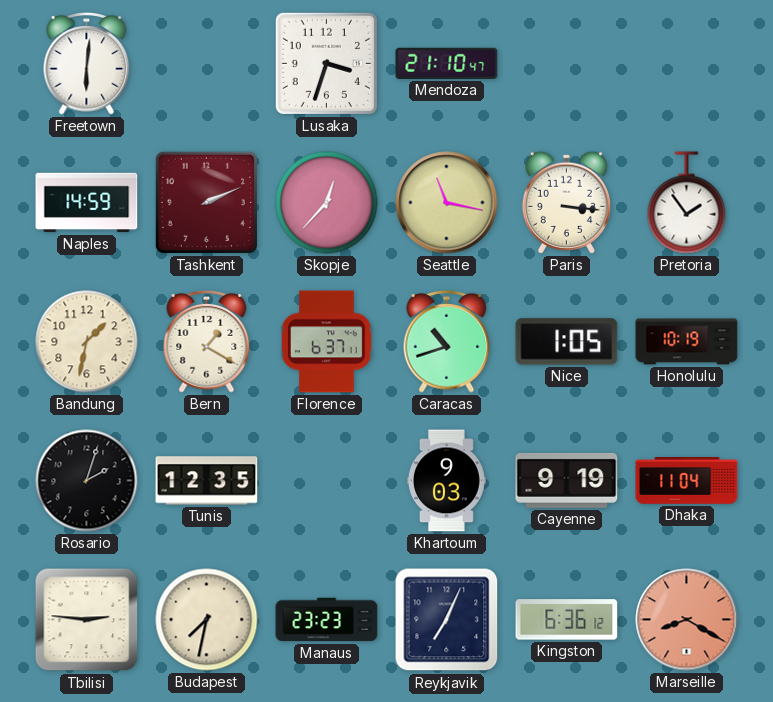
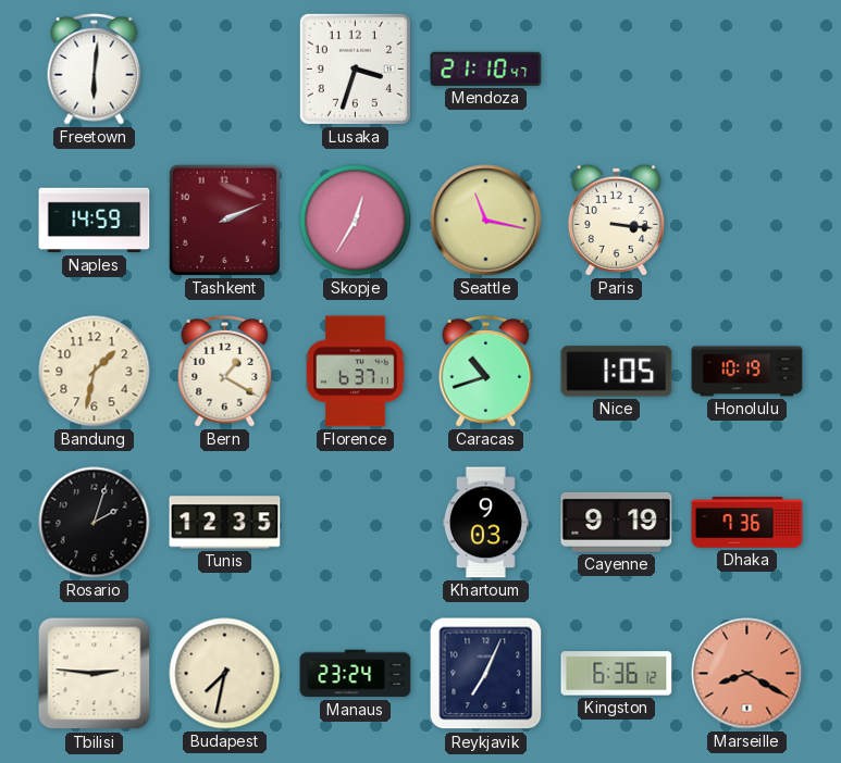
Skopje: 12:37 -> 12:35
Pretoria: 1:54 -> none
Dhaka: 11:04 -> 7:36
Manaus: 23:23 -> 23:24
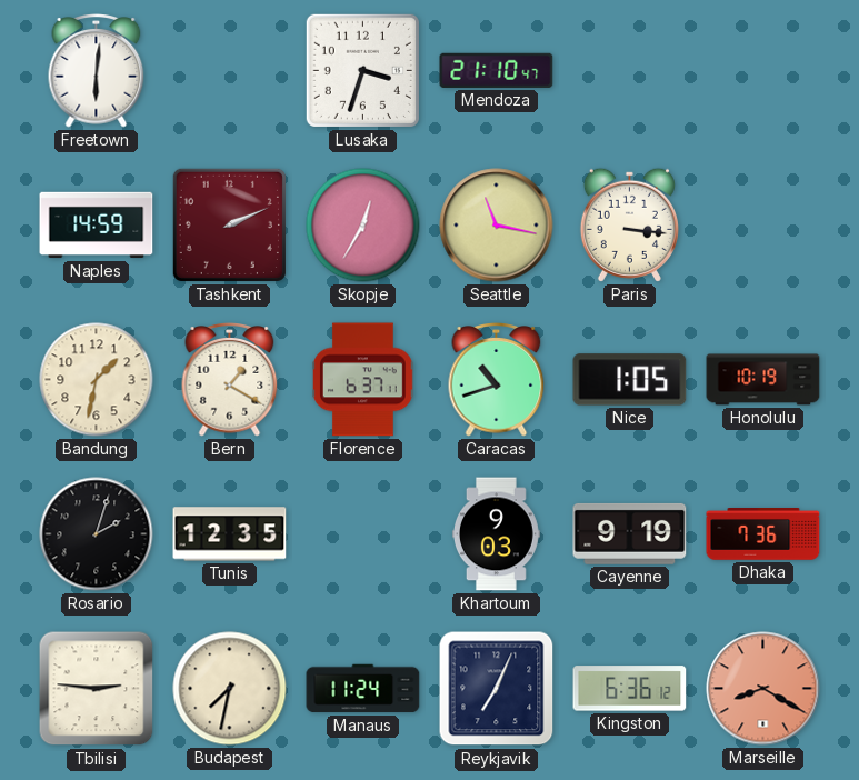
Manaus: 23:24 -> 11:24
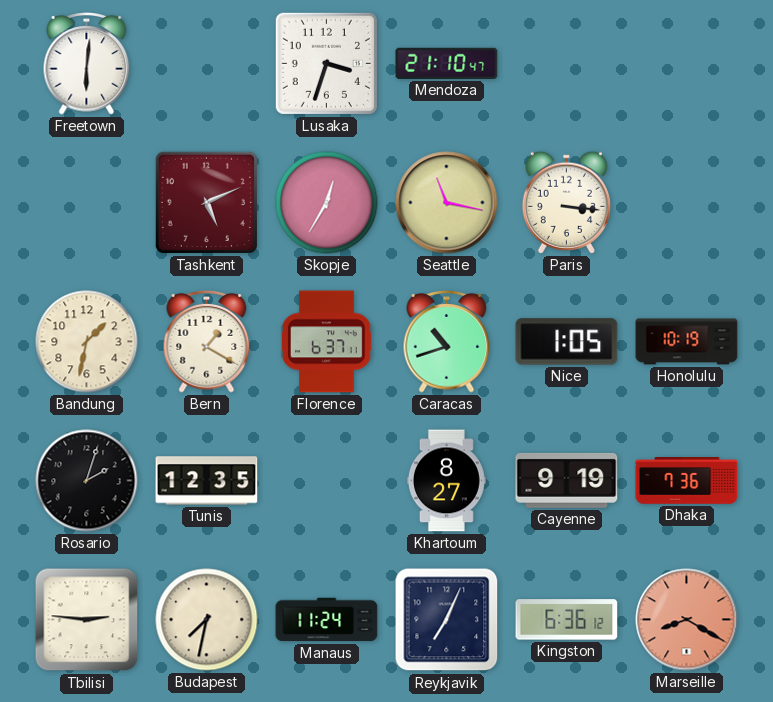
Naples: 14:59 -> none
Tashkent: 2:11 -> 5:11
Khartoum: 9:03 -> 8:27
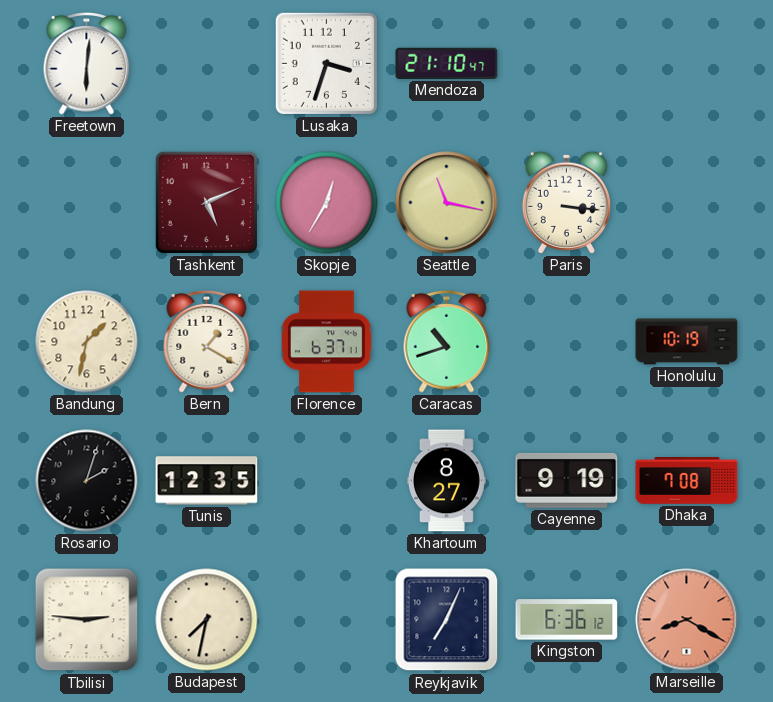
Nice: 1:05 -> none
Dhaka: 7:36 -> 7:08
Manaus: 11:24 -> none
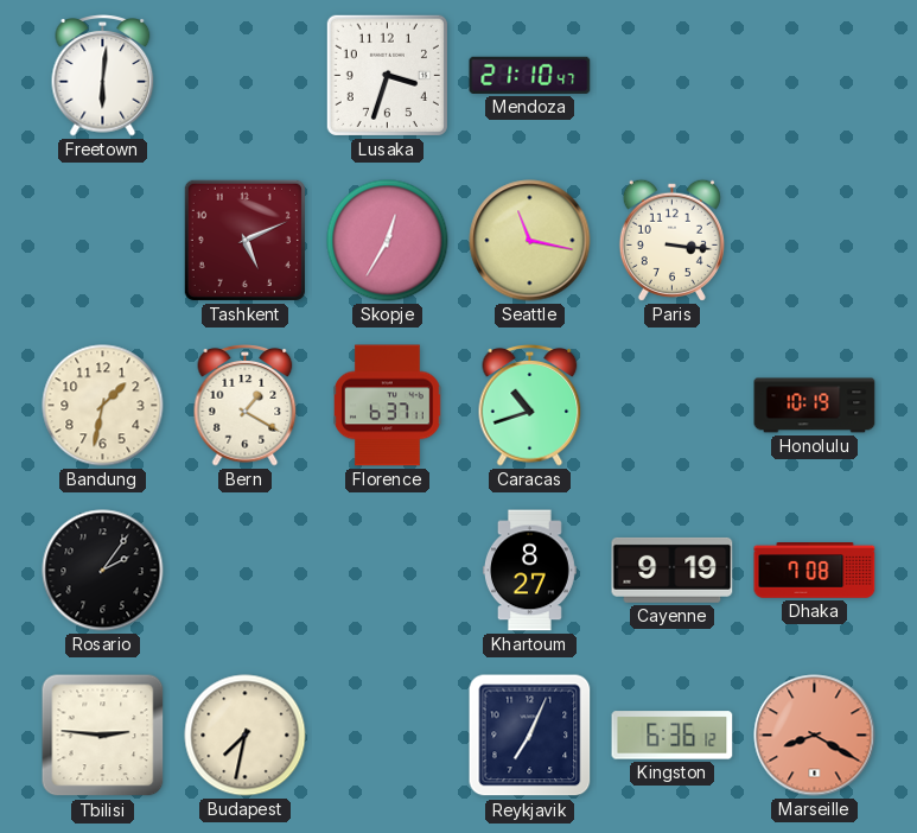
Rosario: 2:03 -> 2:06
Tunis: 12:35 -> none
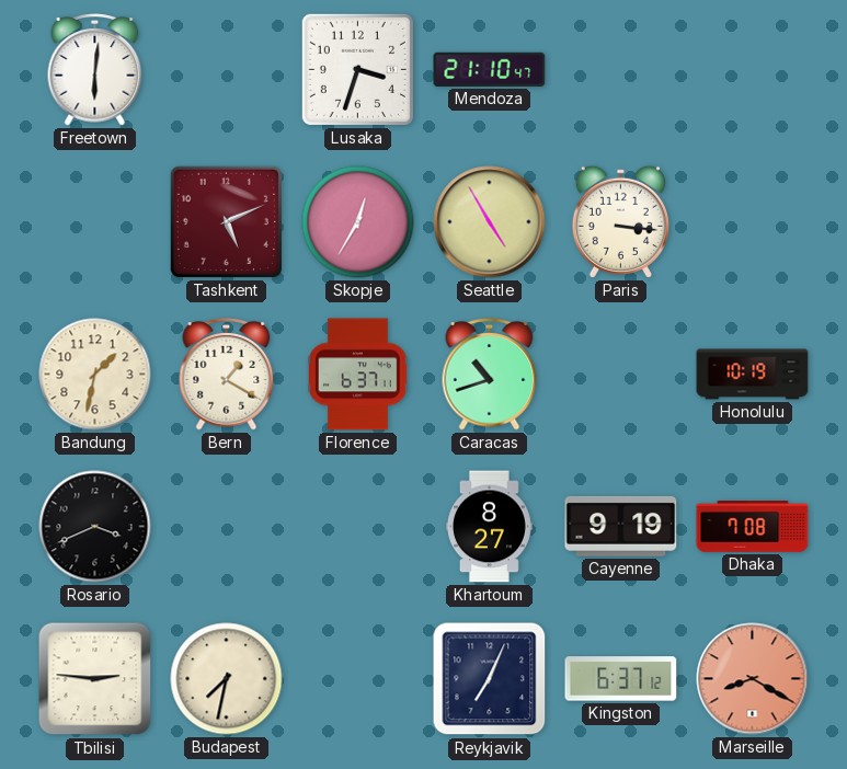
Seattle: 11:17 -> 4:55
Rosario: 2:06 -> 3:41
Kingston: 6:36 -> 6:37
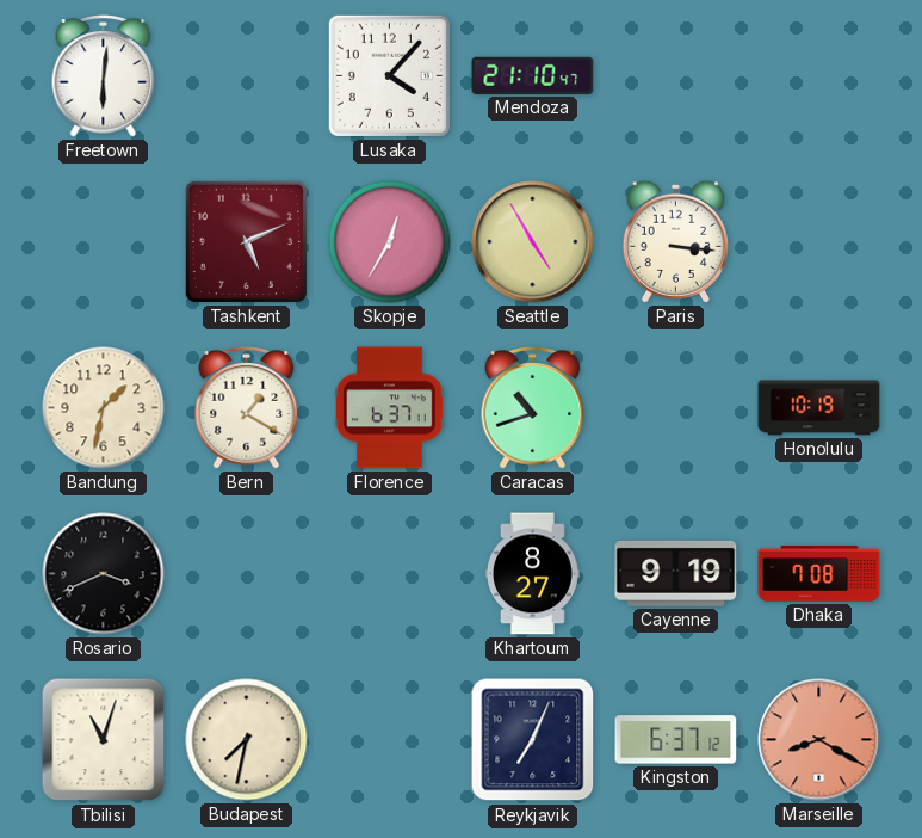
Lusaka: 3:33 -> 4:07
Tbilisi: 2:46 -> 11:03
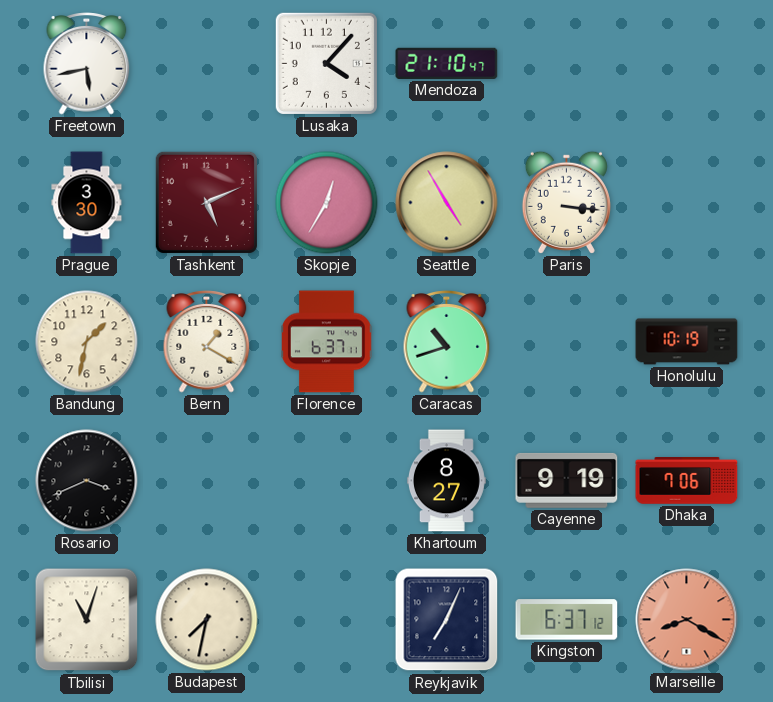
Freetown: 6:01 -> 5:43
Prague: none -> 3:30
Dhaka: 7:08 -> 7:06
